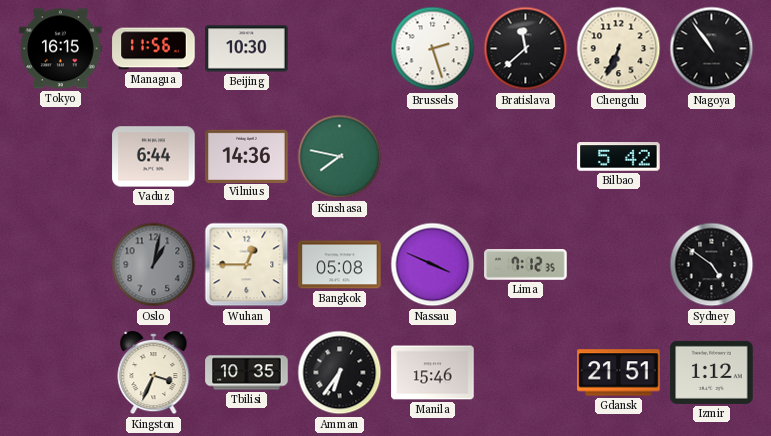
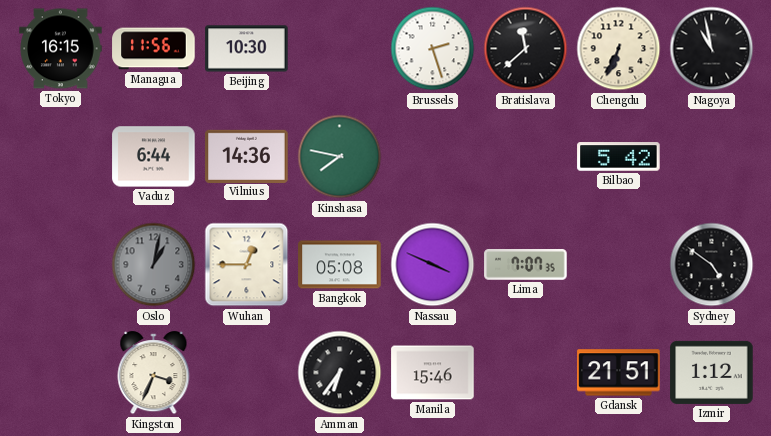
Nagoya: 10:54 -> 10:58
Lima: 7:12 -> 7:07
Tbilisi: 10:35 -> none
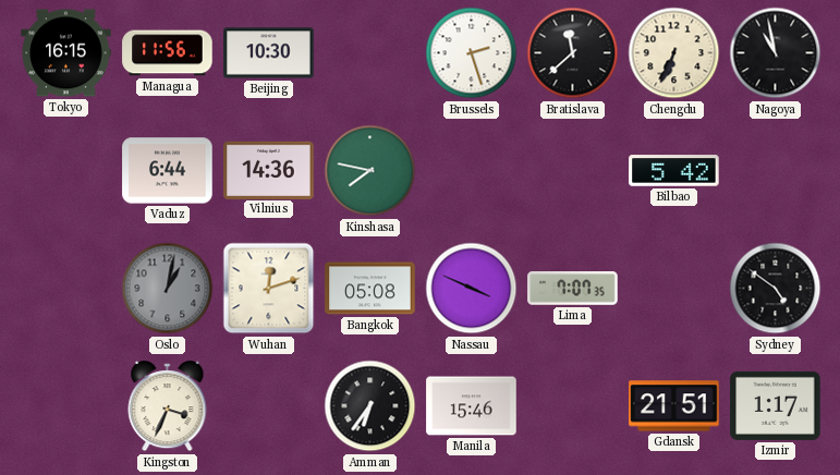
Wuhan: 12:45 -> 12:12
Izmir: 1:12 -> 1:17
